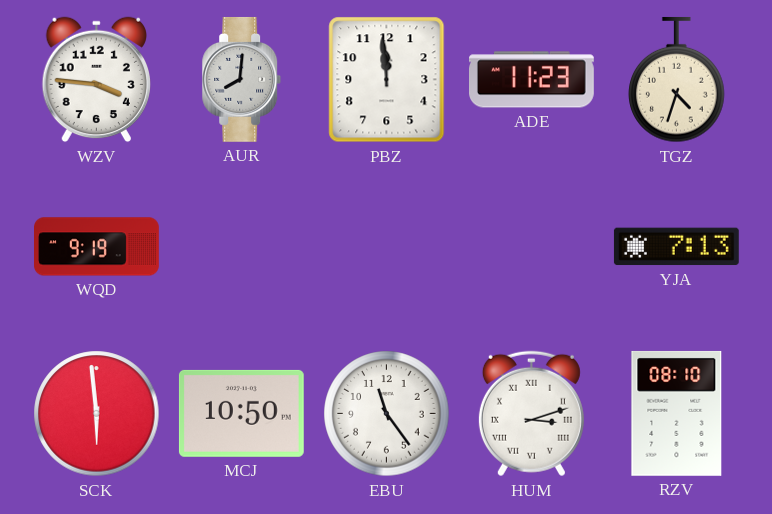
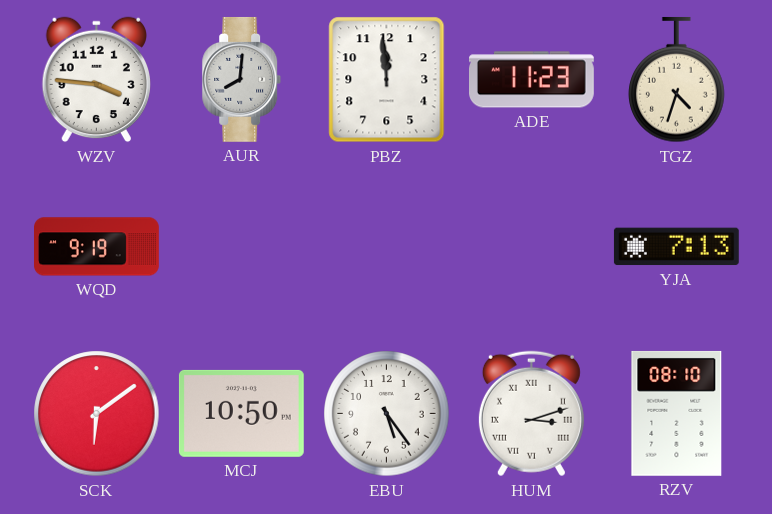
SCK: 5:59 -> 6:09
EBU: 11:24 -> 5:24
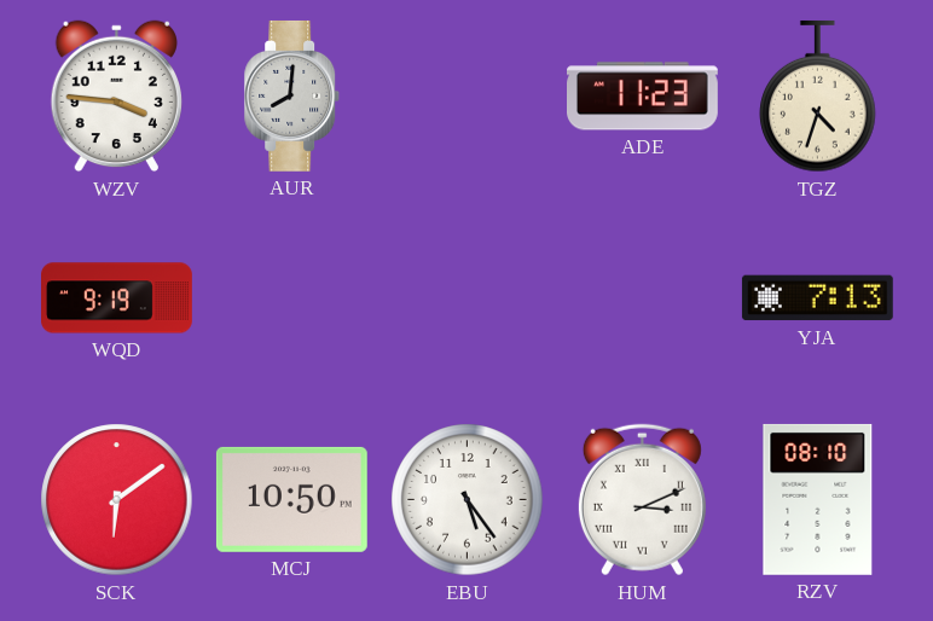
PBZ: 11:59 -> none
HUM: 3:12 -> 3:11
